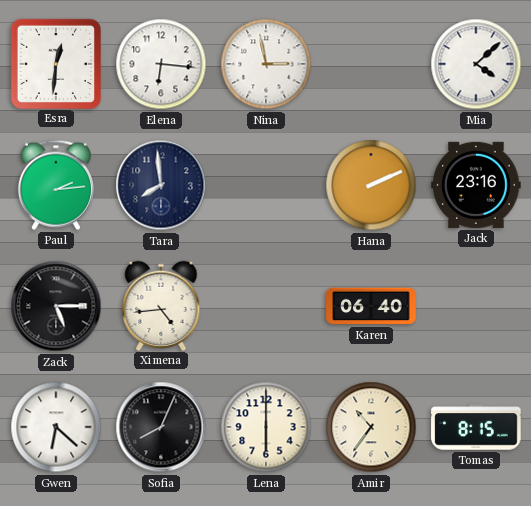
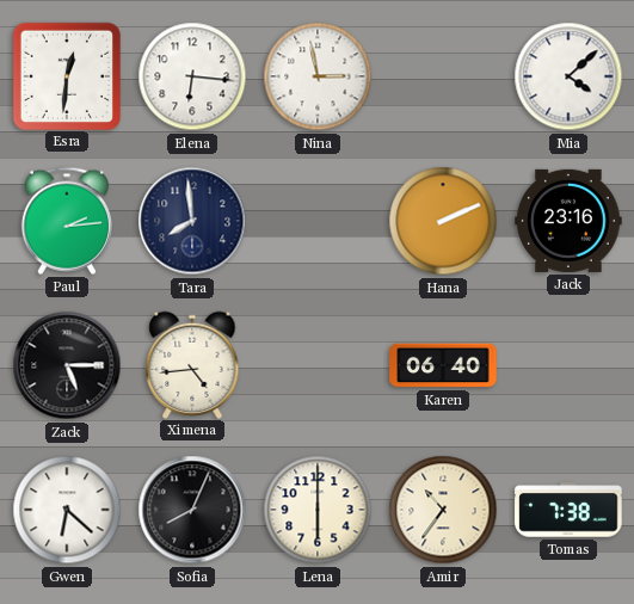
Tomas: 8:15 -> 7:38
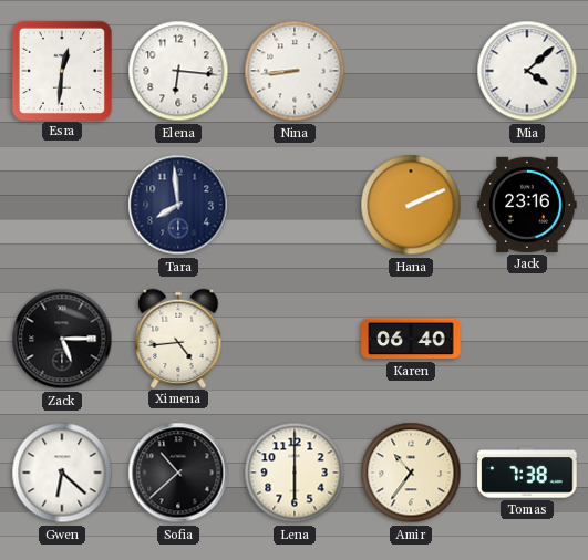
Nina: 2:58 -> 8:44
Paul: 2:14 -> none
Sofia: 8:04 -> 10:38
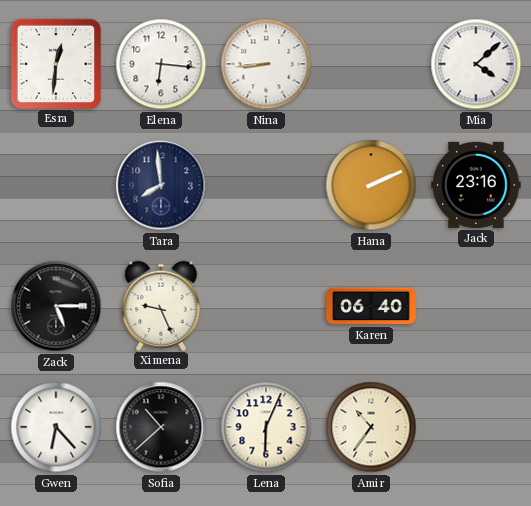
Ximena: 4:44 -> 9:26
Gwen: 6:22 -> 6:23
Lena: 6:00 -> 6:04
Tomas: 7:38 -> none
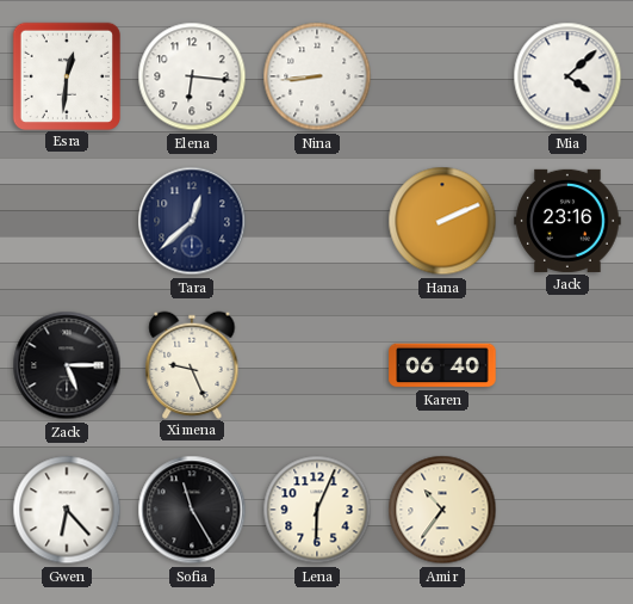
Tara: 7:59 -> 12:38
Sofia: 10:38 -> 11:25
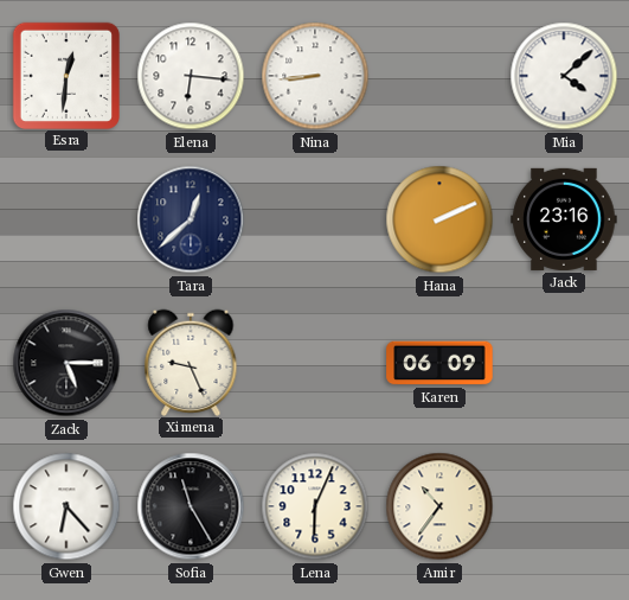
Karen: 06:40 -> 06:09
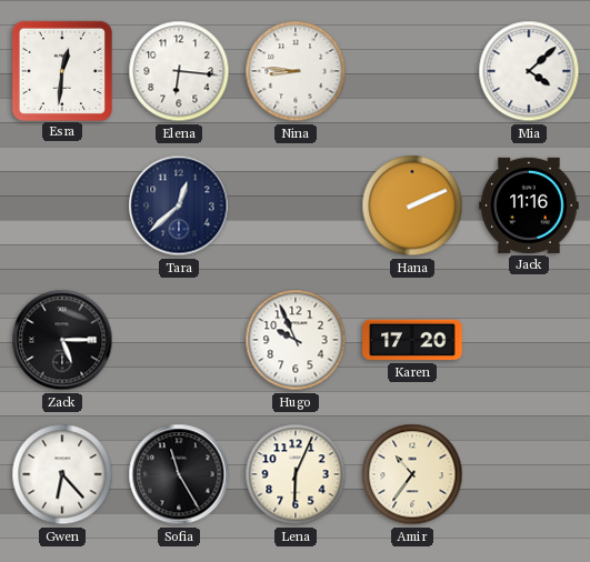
Nina: 8:44 -> 8:46
Jack: 23:16 -> 11:16
Ximena: 9:26 -> none
Hugo: none -> 9:56
Karen: 06:09 -> 17:20
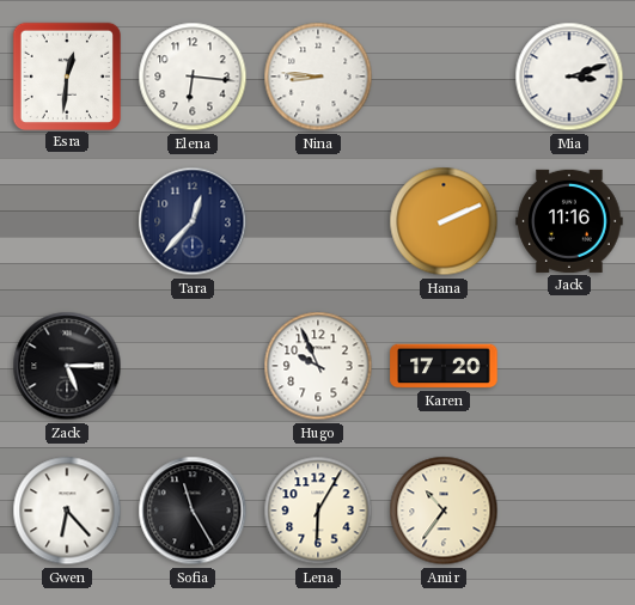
Mia: 4:08 -> 3:12
Tara: 12:38 -> 12:37
Lena: 6:04 -> 6:05
